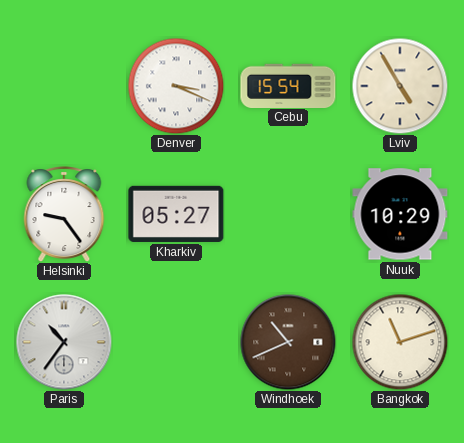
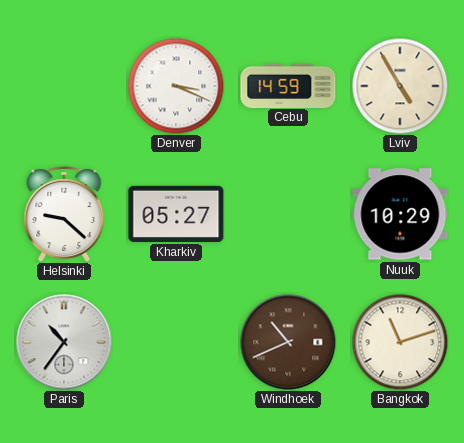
Cebu: 15:54 -> 14:59
Helsinki: 9:24 -> 9:22
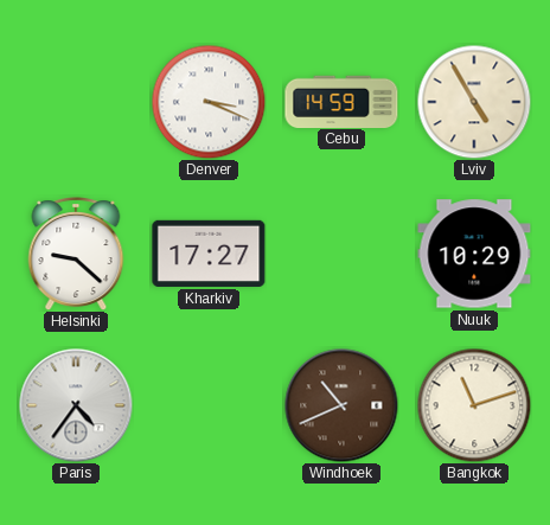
Kharkiv: 05:27 -> 17:27
Paris: 10:36 -> 4:36
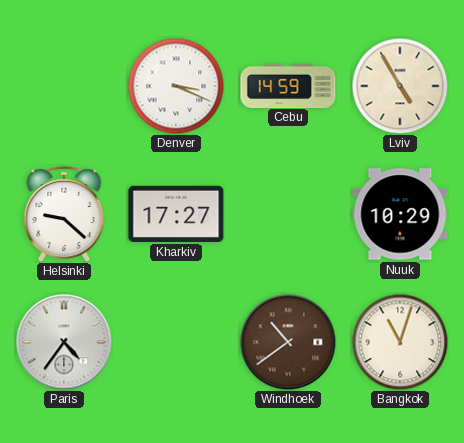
Windhoek: 10:41 -> 10:39
Bangkok: 11:12 -> 11:03
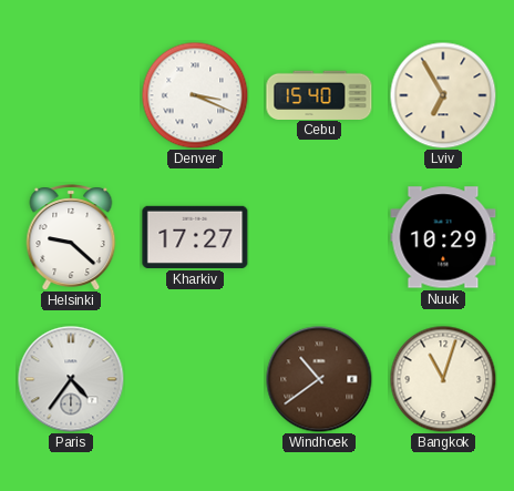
Cebu: 14:59 -> 15:40
Lviv: 4:55 -> 6:55
